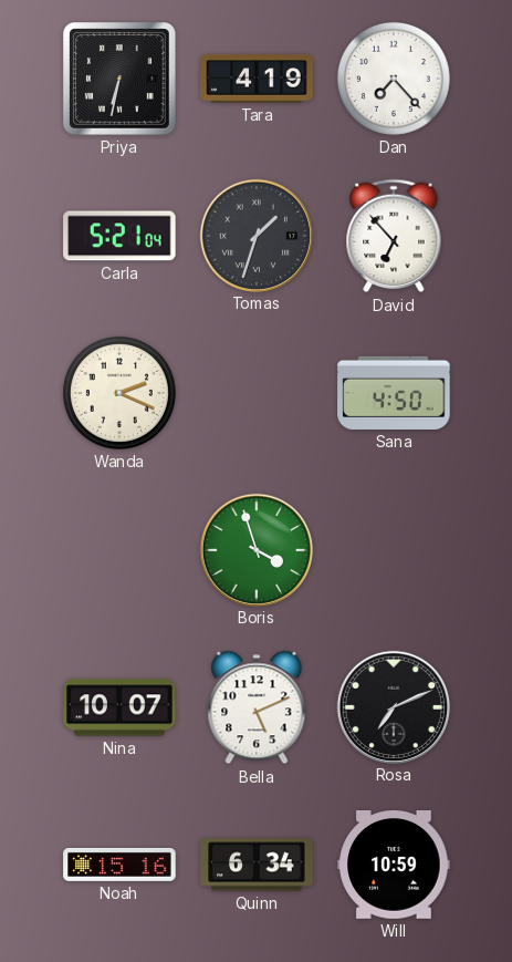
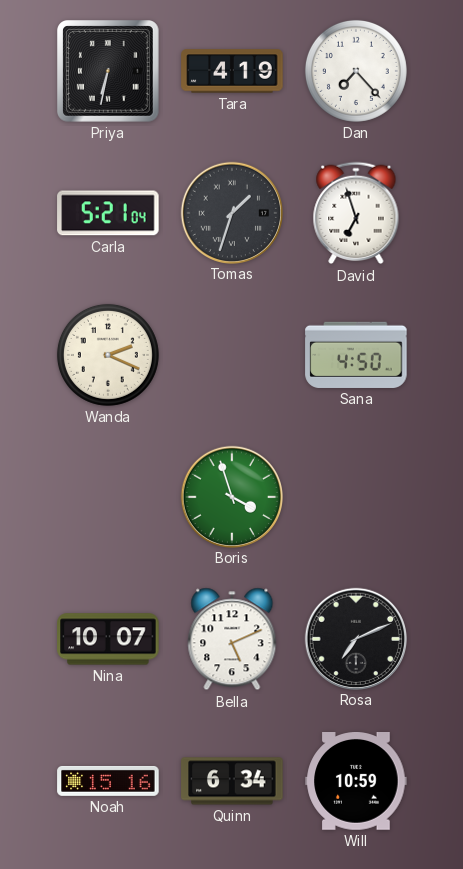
David: 6:53 -> 6:57
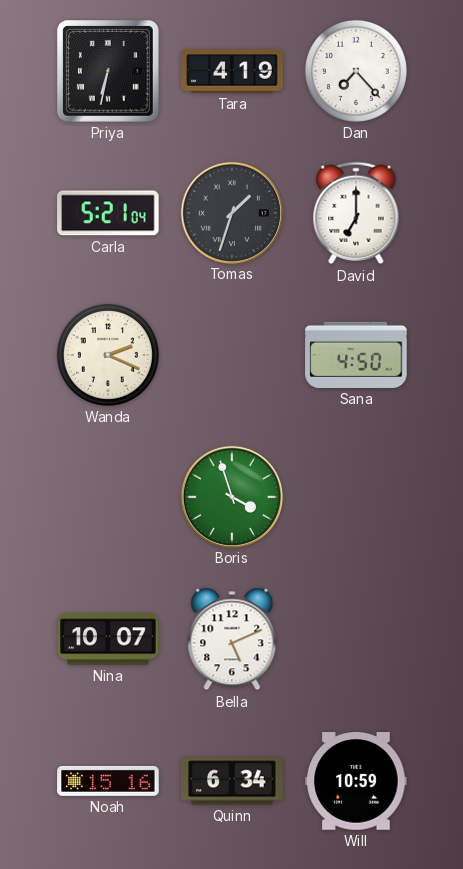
David: 6:57 -> 7:00
Rosa: 7:11 -> none
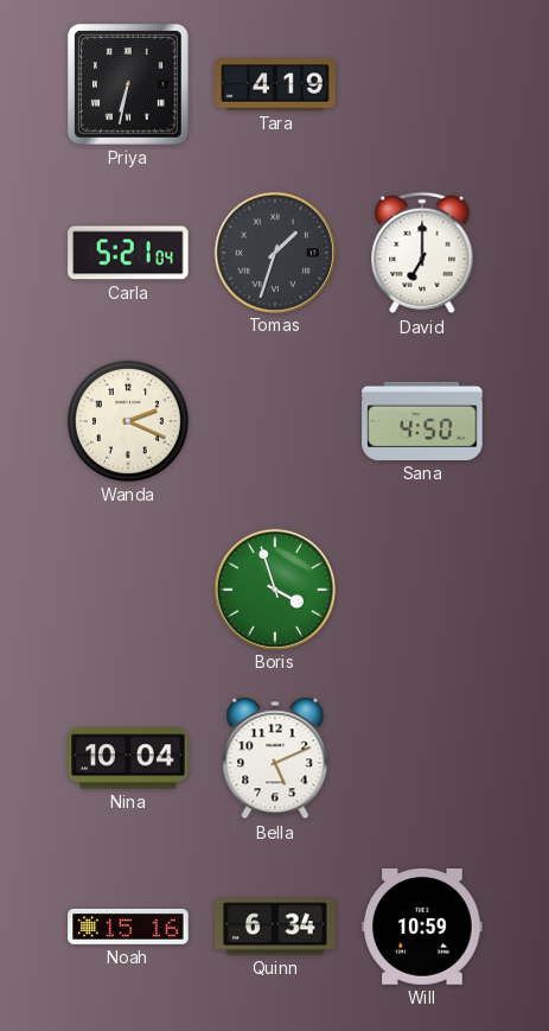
Dan: 7:23 -> none
Nina: 10:07 -> 10:04
